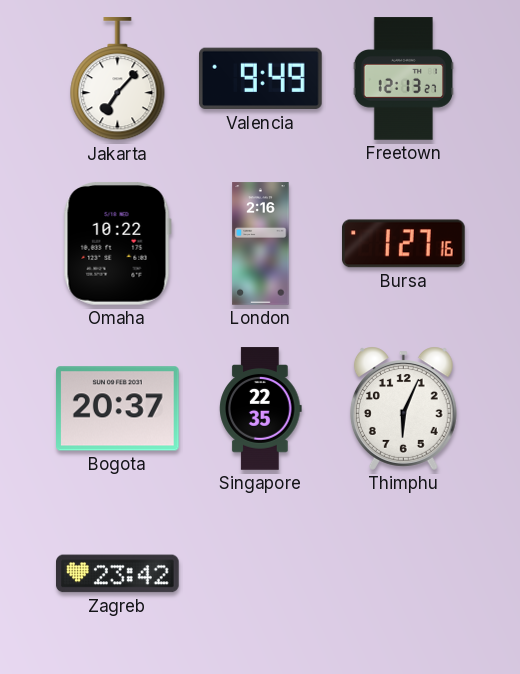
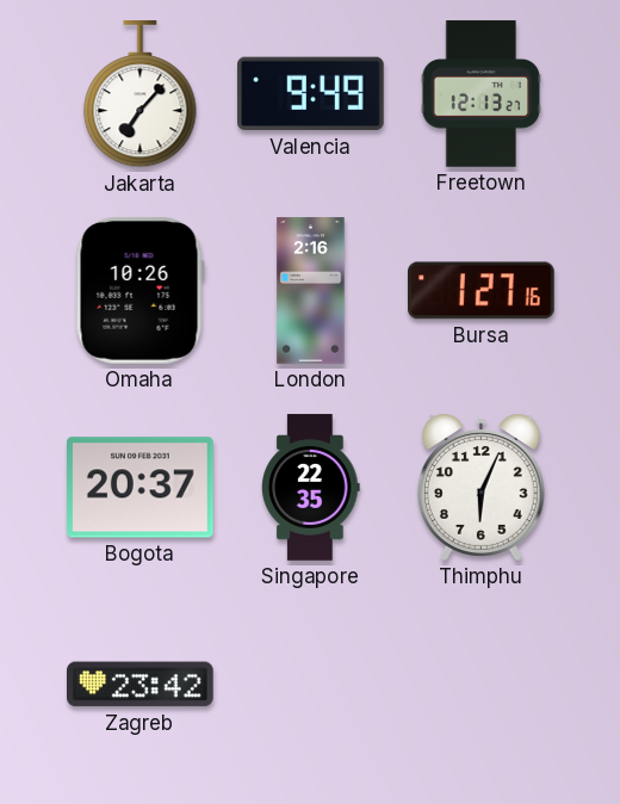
Omaha: 10:22 -> 10:26
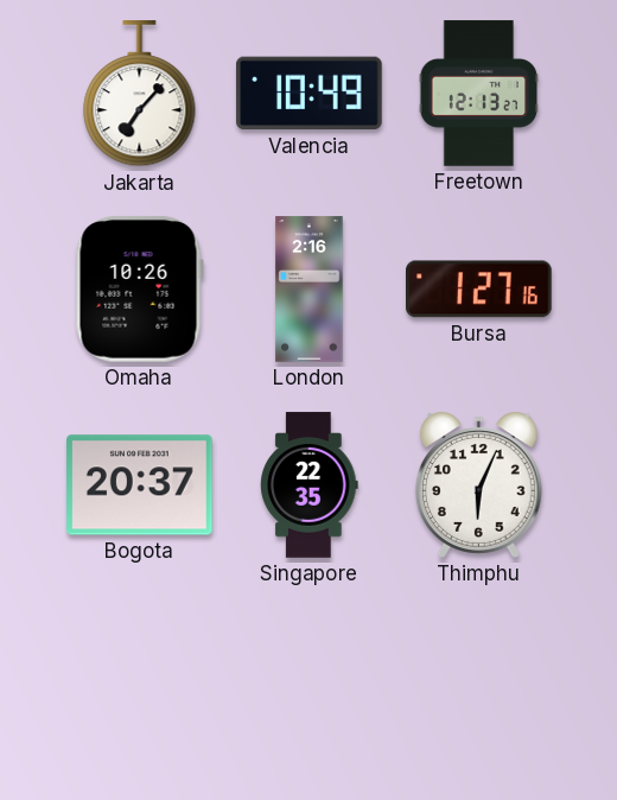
Valencia: 9:49 -> 10:49
Zagreb: 23:42 -> none
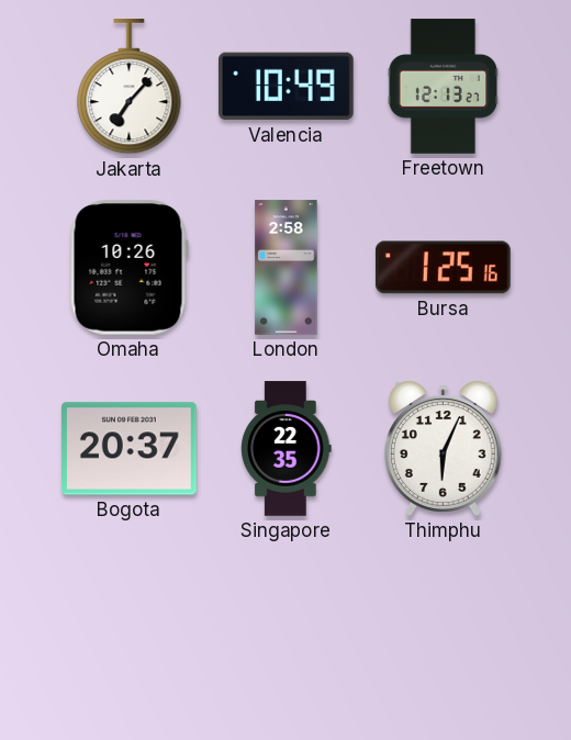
London: 2:16 -> 2:58
Bursa: 1:27 -> 1:25
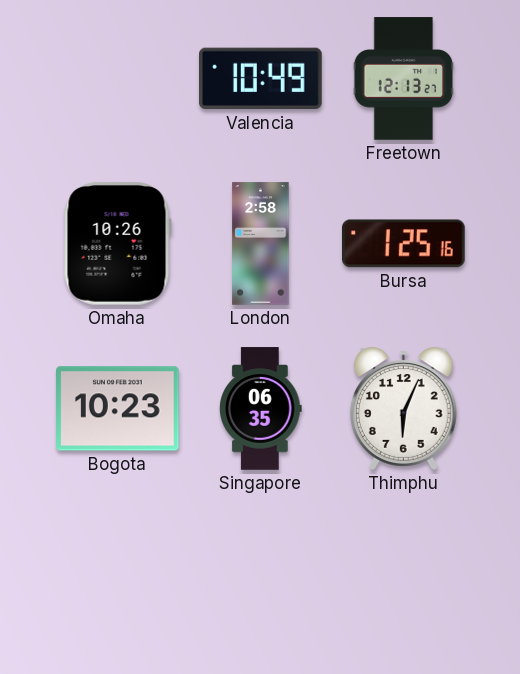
Jakarta: 7:07 -> none
Bogota: 20:37 -> 10:23
Singapore: 22:35 -> 06:35
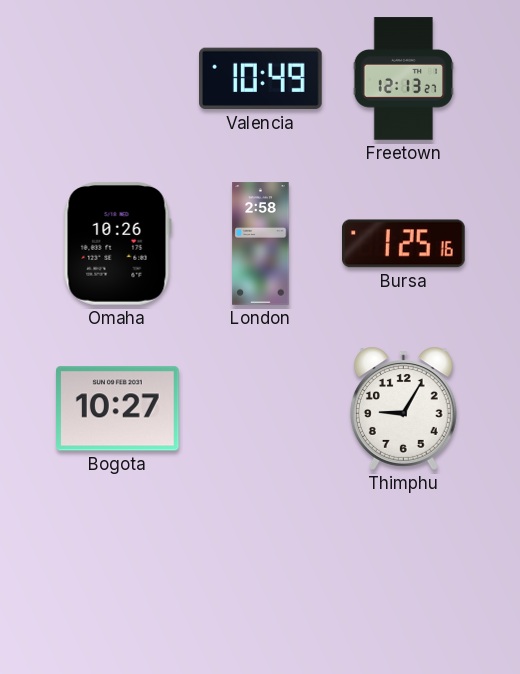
Bogota: 10:23 -> 10:27
Singapore: 06:35 -> none
Thimphu: 6:04 -> 9:05
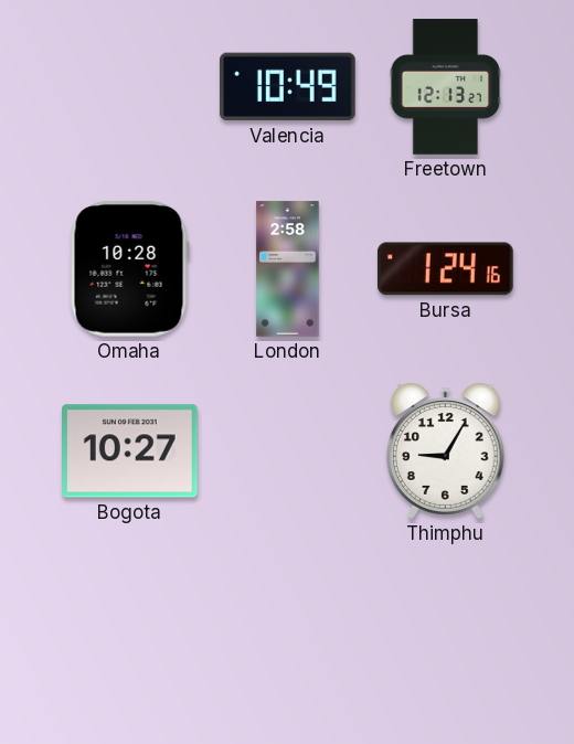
Omaha: 10:26 -> 10:28
Bursa: 1:25 -> 1:24
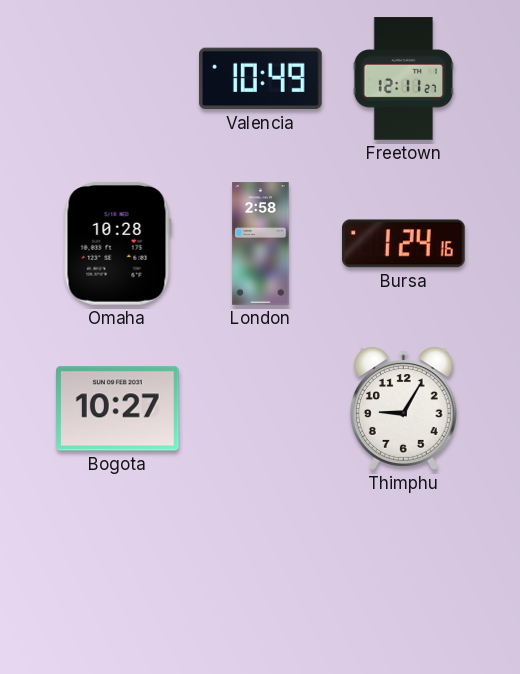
Freetown: 12:13 -> 12:11
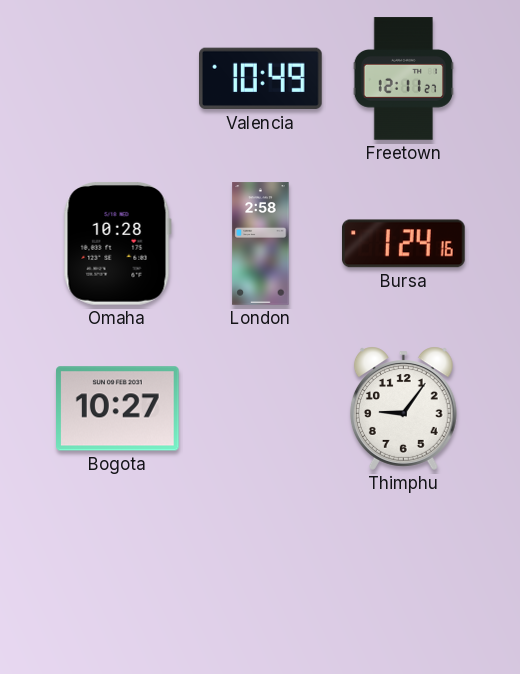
Thimphu: 9:05 -> 9:06
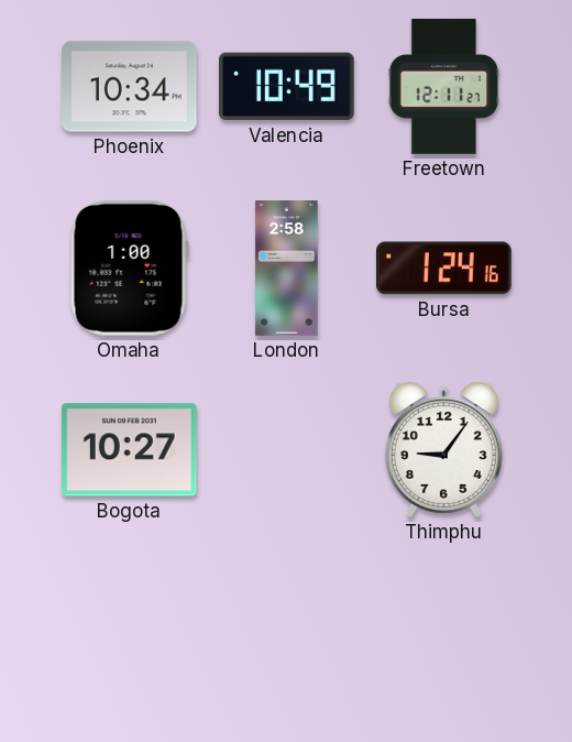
Phoenix: none -> 10:34
Omaha: 10:28 -> 1:00
